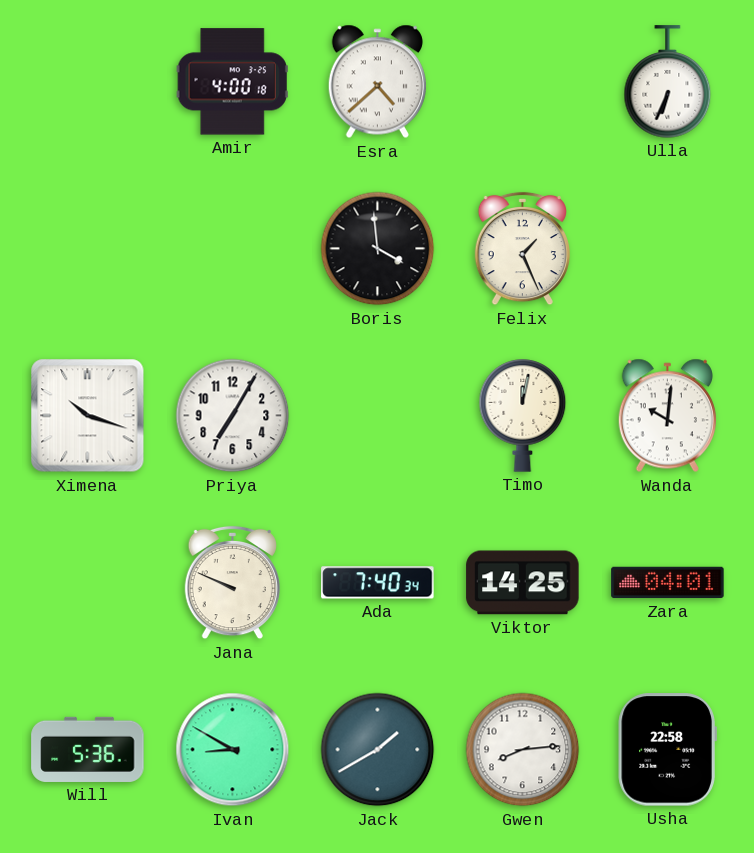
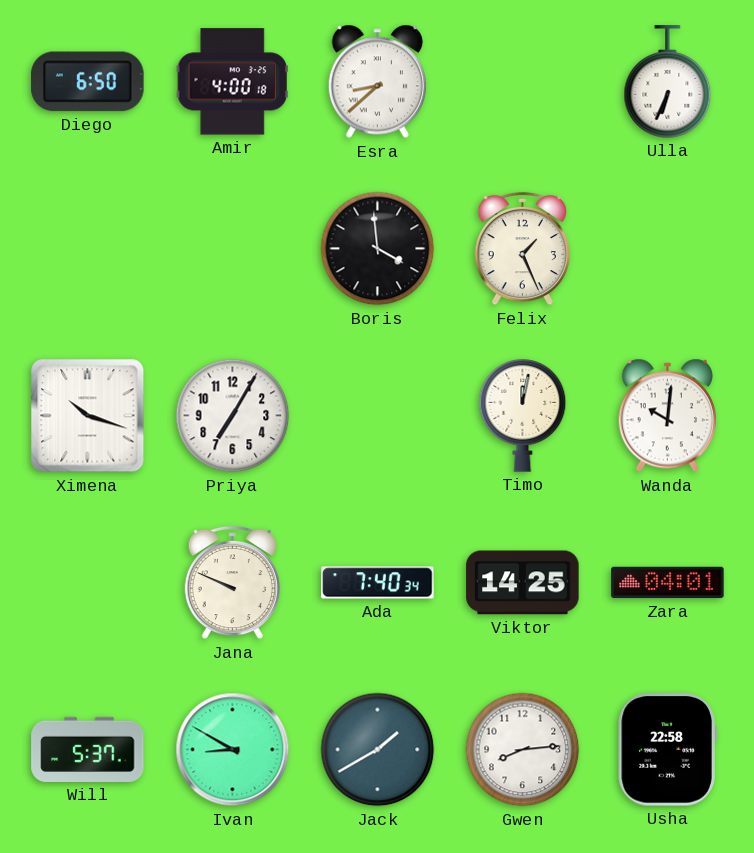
Diego: none -> 6:50
Esra: 4:38 -> 8:38
Will: 5:36 -> 5:37
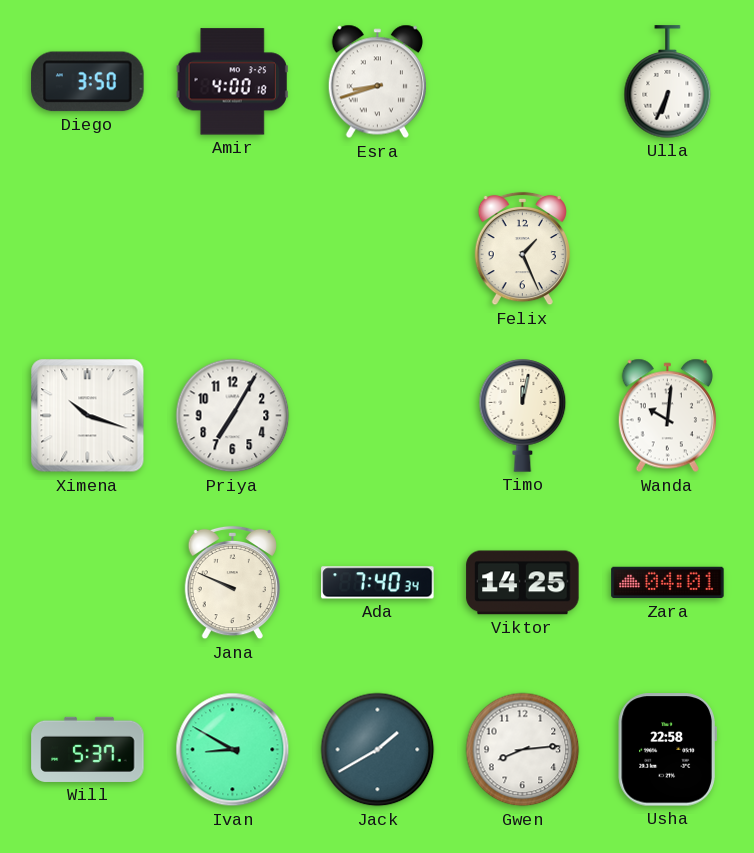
Diego: 6:50 -> 3:50
Esra: 8:38 -> 8:42
Boris: 3:59 -> none
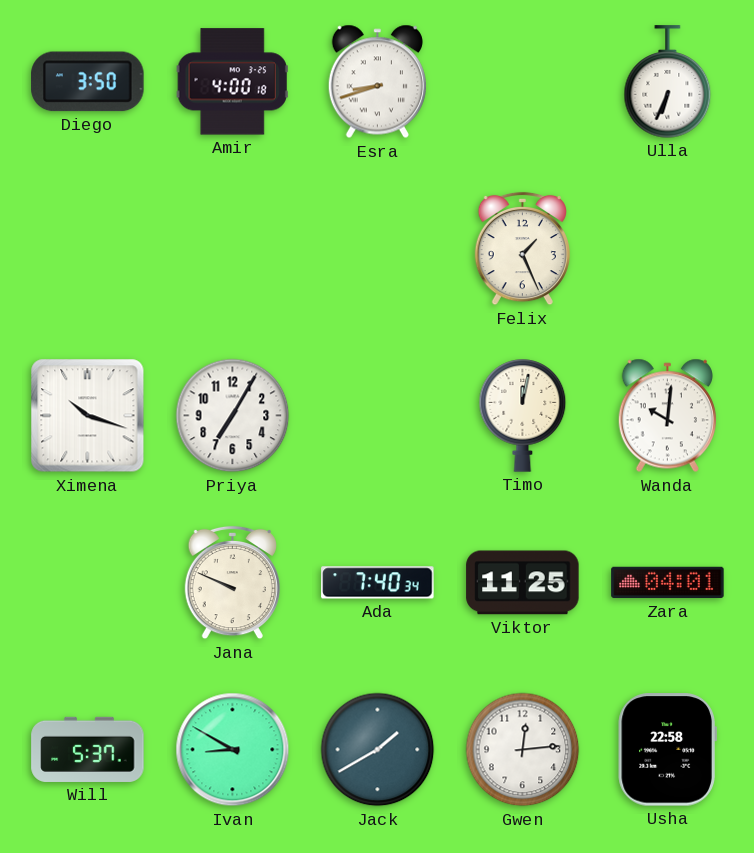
Viktor: 14:25 -> 11:25
Gwen: 8:14 -> 12:14
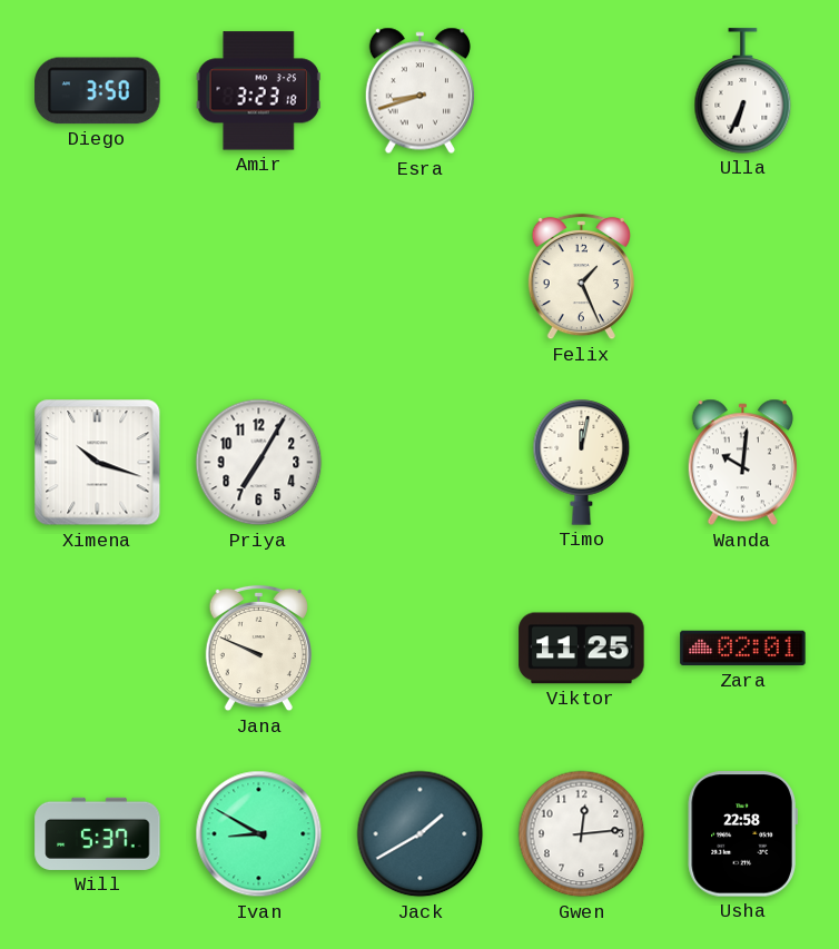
Amir: 4:00 -> 3:23
Ada: 7:40 -> none
Zara: 04:01 -> 02:01
